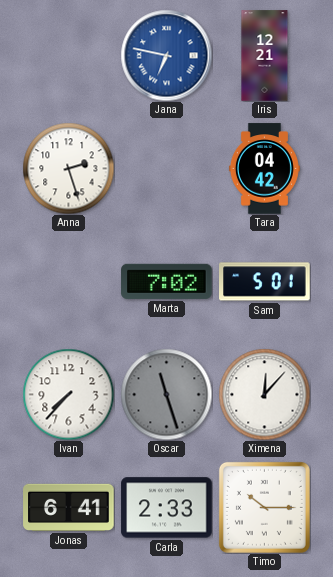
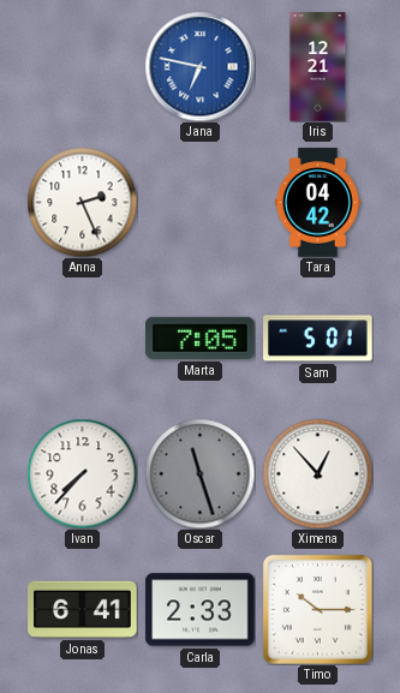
Anna: 2:27 -> 2:26
Marta: 7:02 -> 7:05
Ximena: 12:07 -> 12:53
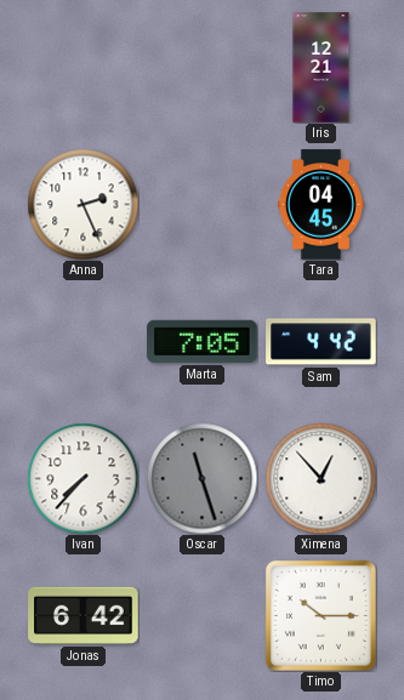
Jana: 6:47 -> none
Tara: 04:42 -> 04:45
Sam: 5:01 -> 4:42
Jonas: 6:41 -> 6:42
Carla: 2:33 -> none
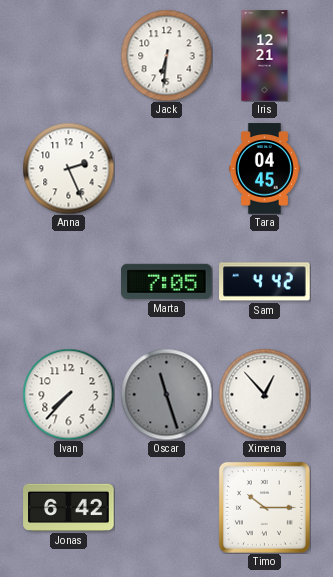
Jack: none -> 6:31
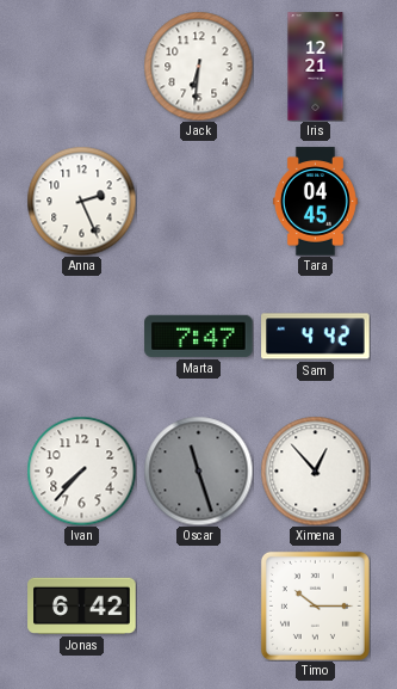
Marta: 7:05 -> 7:47
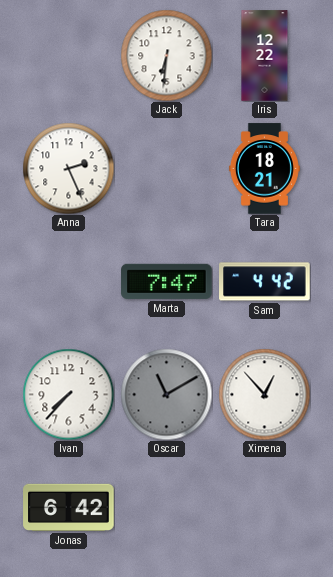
Iris: 12:21 -> 12:22
Tara: 04:45 -> 18:21
Oscar: 11:27 -> 11:10
Timo: 10:15 -> none
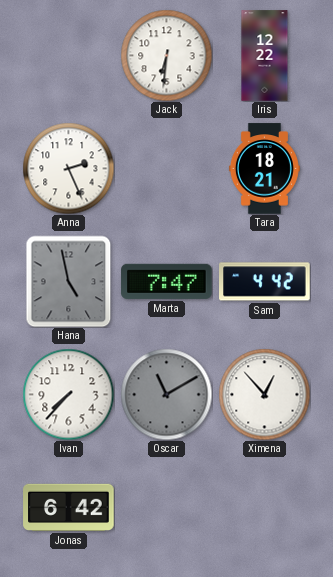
Hana: none -> 4:58
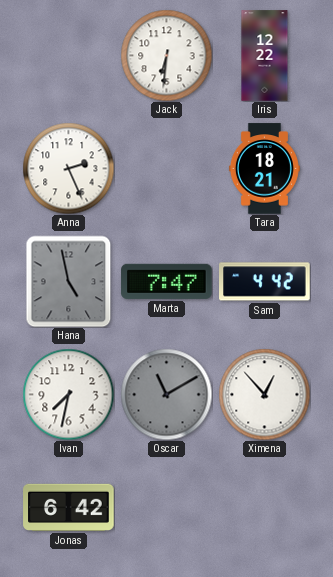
Ivan: 7:37 -> 7:32
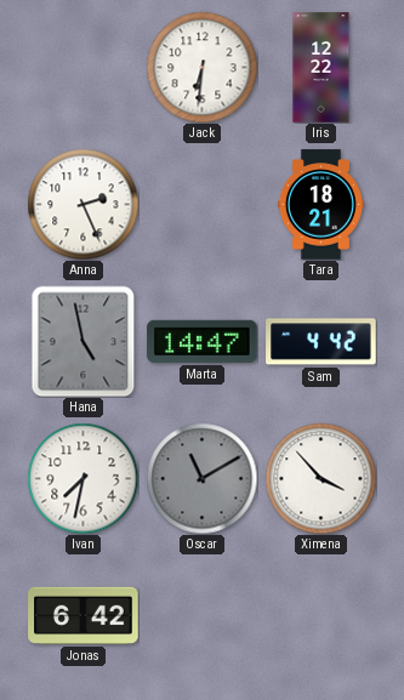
Marta: 7:47 -> 14:47
Ximena: 12:53 -> 3:53
